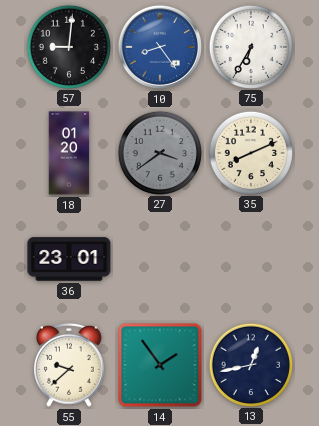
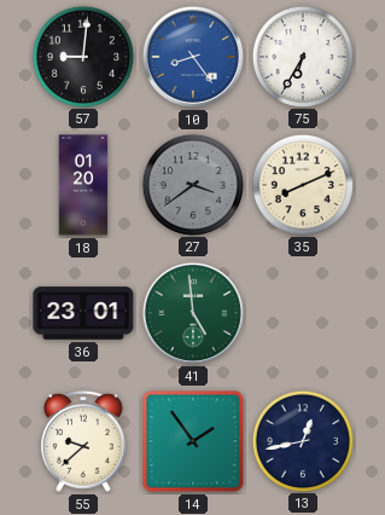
41: none -> 4:59
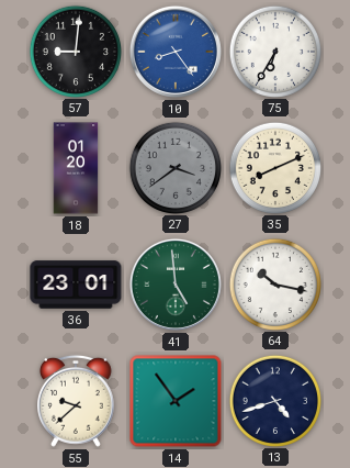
64: none -> 10:17
13: 12:43 -> 4:42
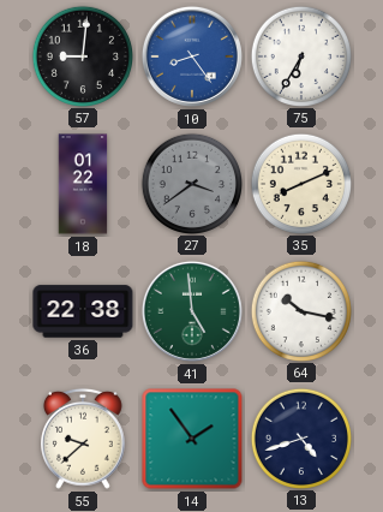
18: 01:20 -> 01:22
36: 23:01 -> 22:38
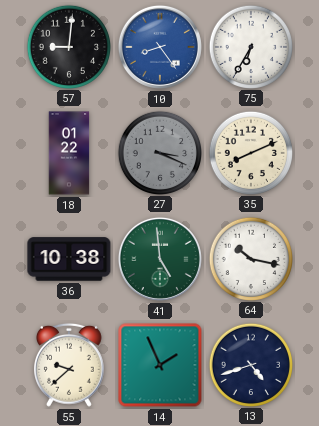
27: 3:39 -> 3:19
36: 22:38 -> 10:38
14: 1:54 -> 1:56
